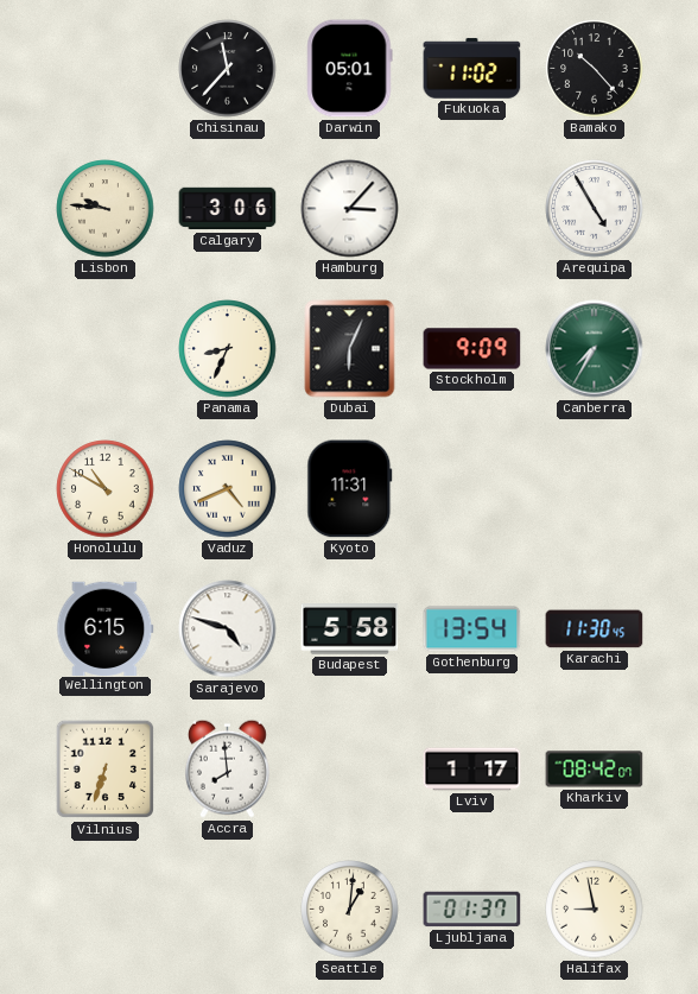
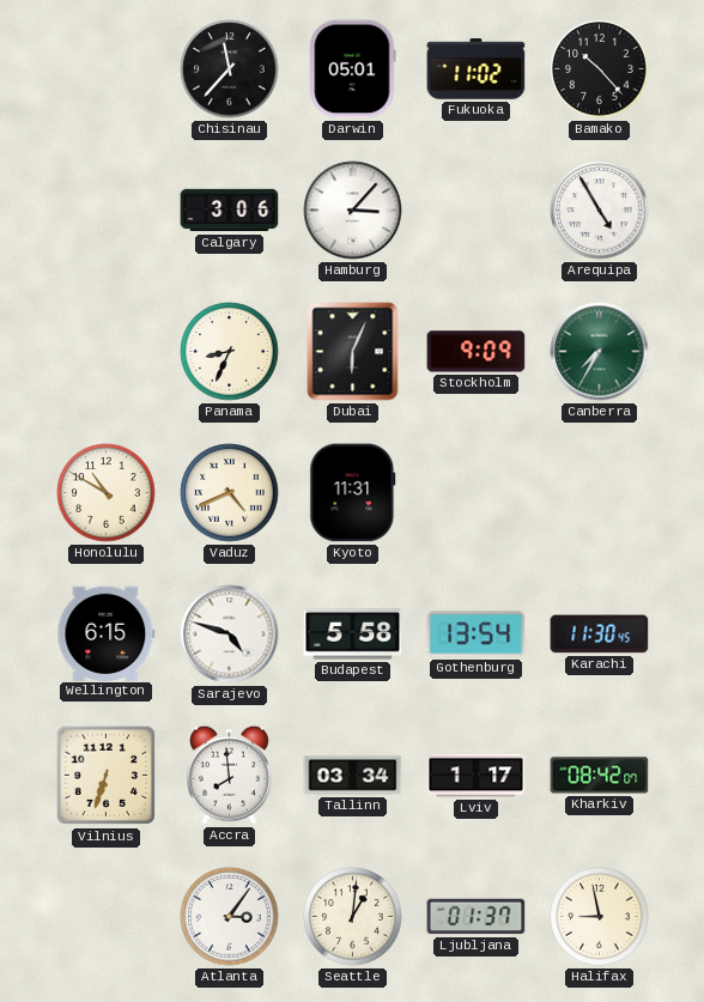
Lisbon: 9:46 -> none
Tallinn: none -> 03:34
Atlanta: none -> 3:06
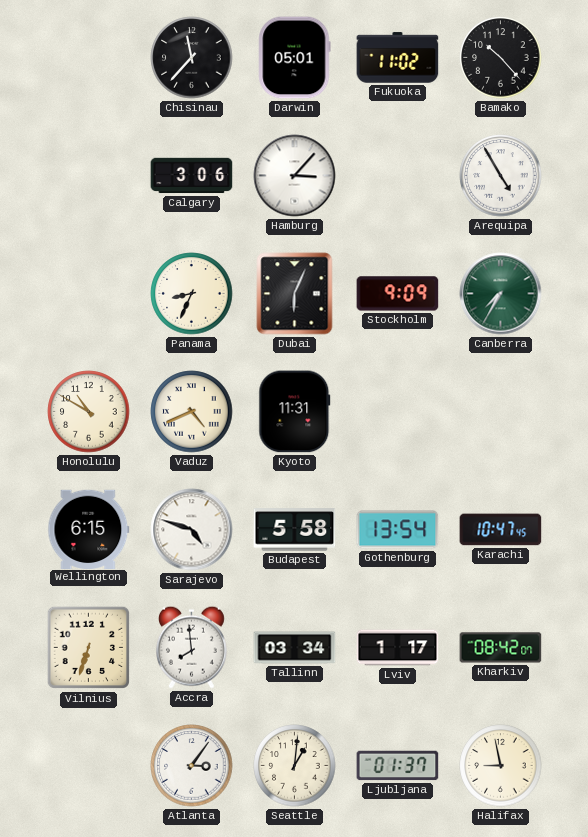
Karachi: 11:30 -> 10:47
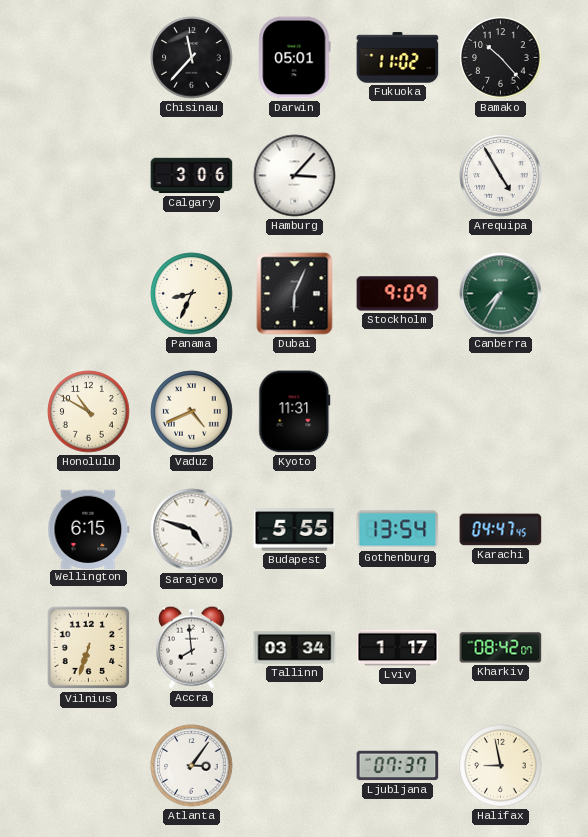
Budapest: 5:58 -> 5:55
Karachi: 10:47 -> 04:47
Seattle: 1:01 -> none
Ljubljana: 01:37 -> 07:37
